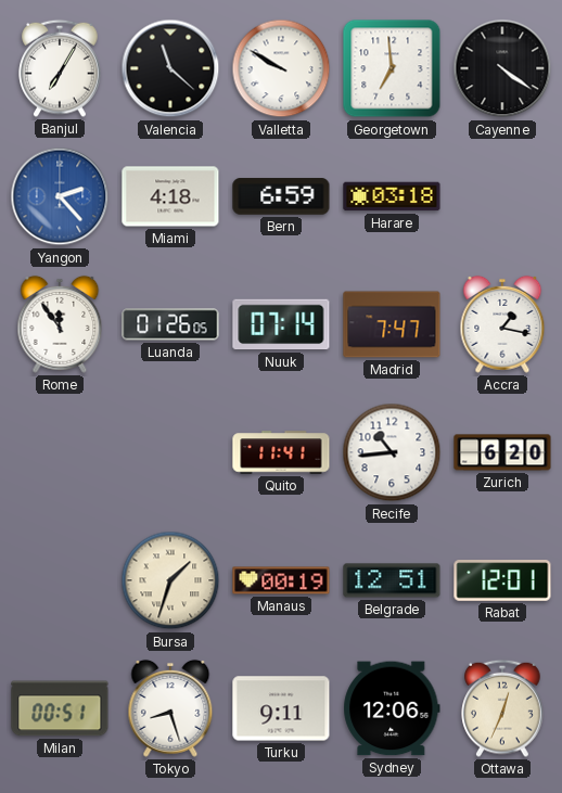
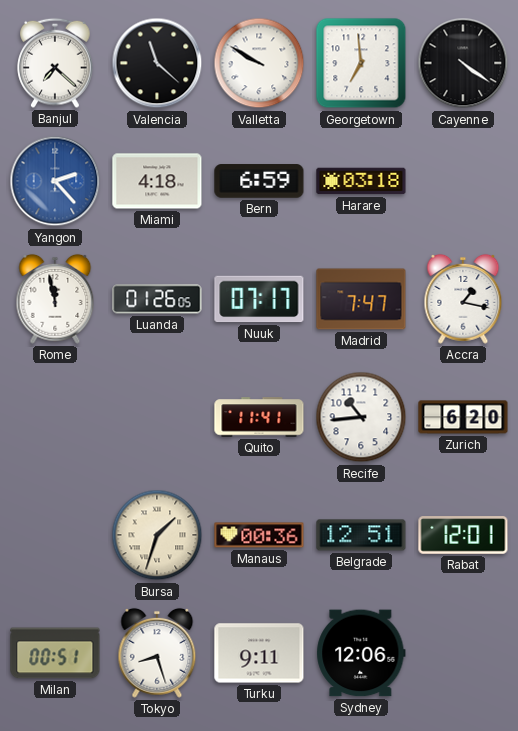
Banjul: 7:05 -> 7:22
Rome: 11:54 -> 11:58
Nuuk: 07:14 -> 07:17
Manaus: 00:19 -> 00:36
Ottawa: 12:34 -> none
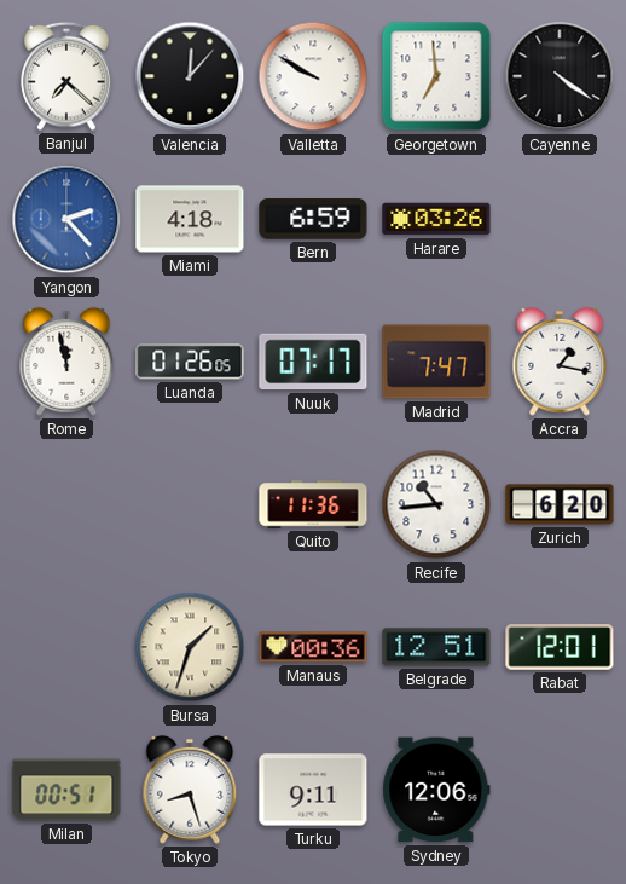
Valencia: 11:22 -> 12:07
Harare: 03:18 -> 03:26
Quito: 11:41 -> 11:36
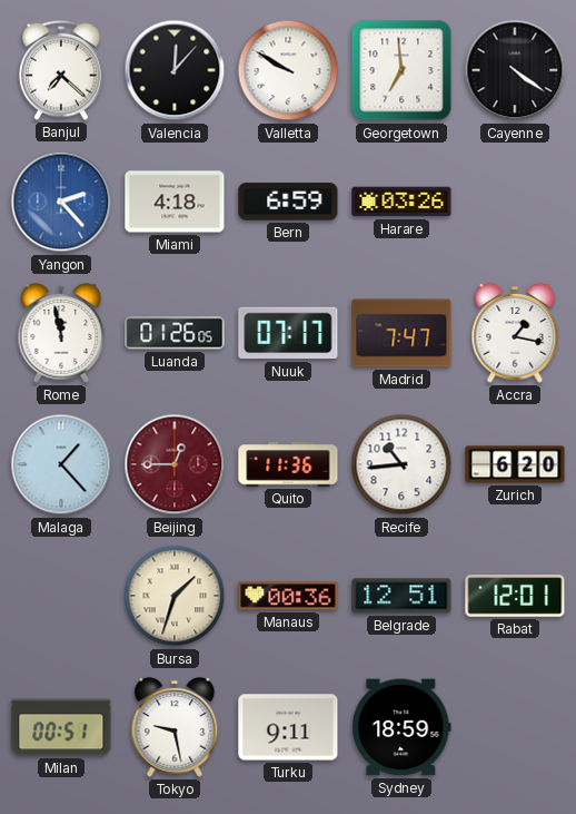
Malaga: none -> 1:23
Beijing: none -> 12:45
Tokyo: 8:27 -> 9:28
Sydney: 12:06 -> 18:59
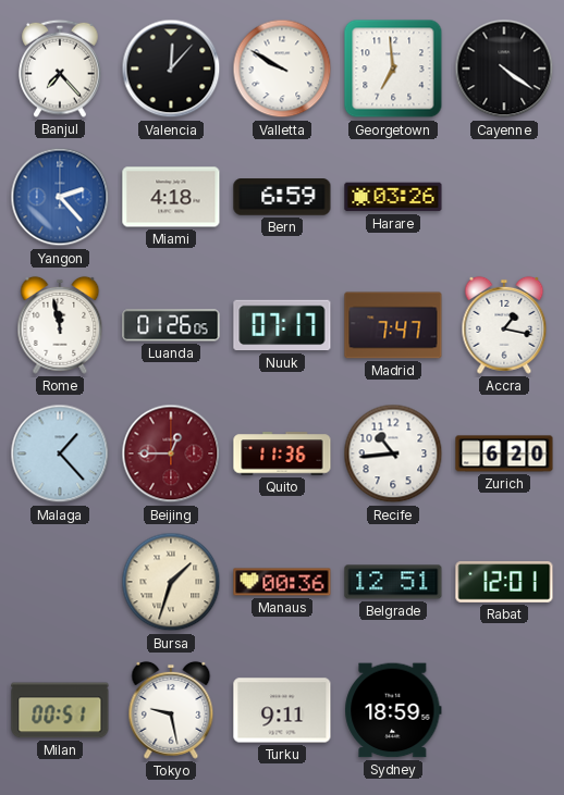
Banjul: 7:22 -> 7:23
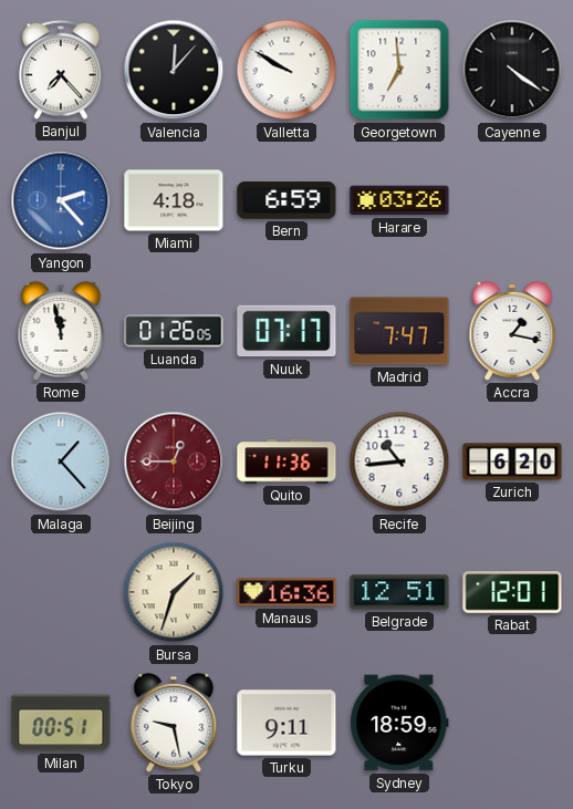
Manaus: 00:36 -> 16:36
